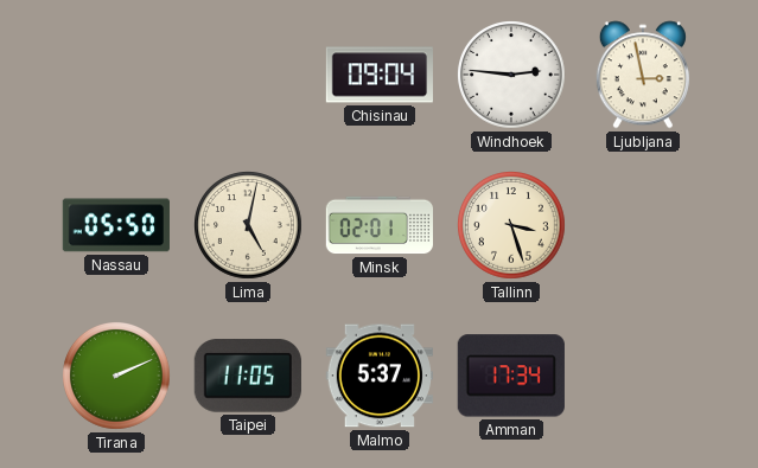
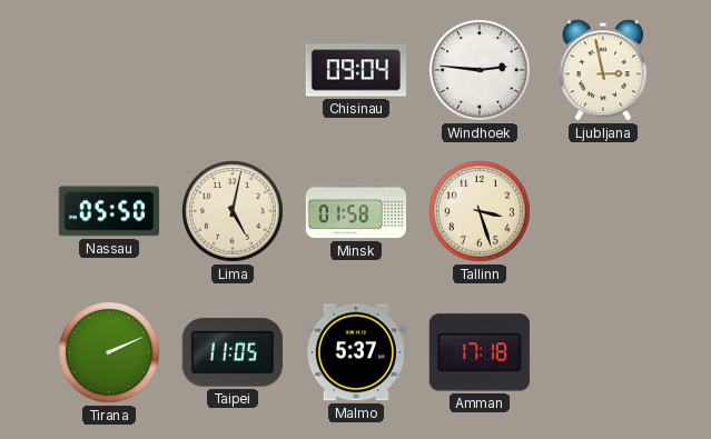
Minsk: 02:01 -> 01:58
Amman: 17:34 -> 17:18
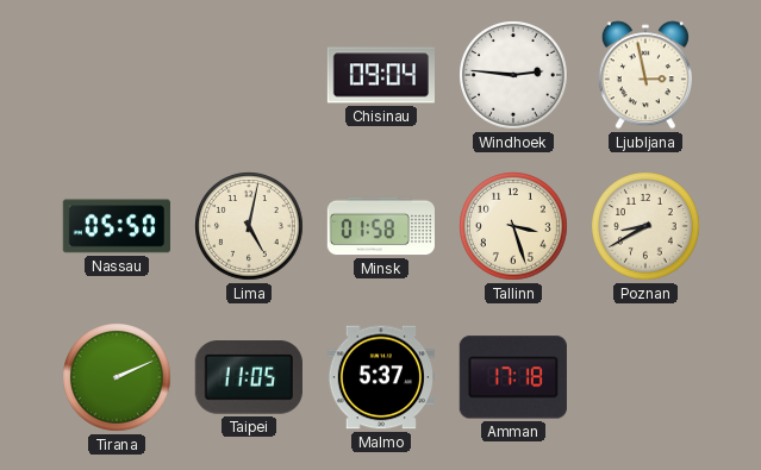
Poznan: none -> 8:40
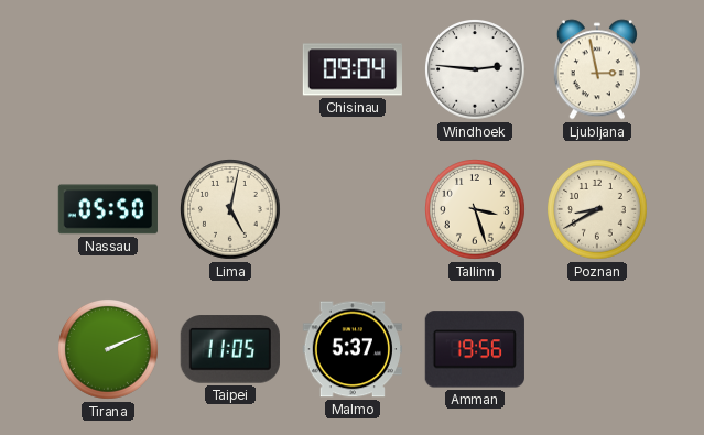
Minsk: 01:58 -> none
Amman: 17:18 -> 19:56
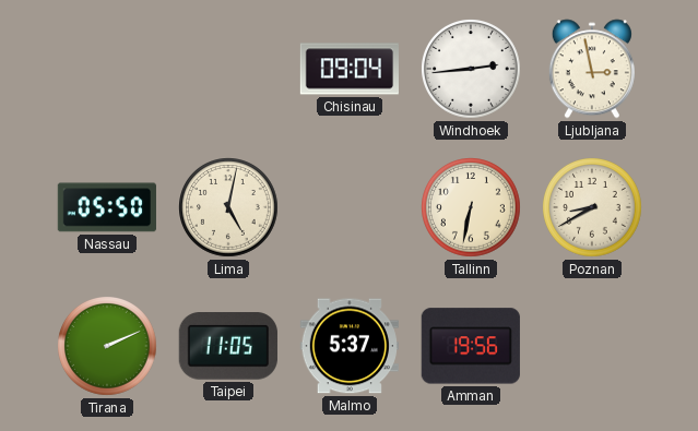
Windhoek: 2:46 -> 2:44
Tallinn: 3:27 -> 6:32
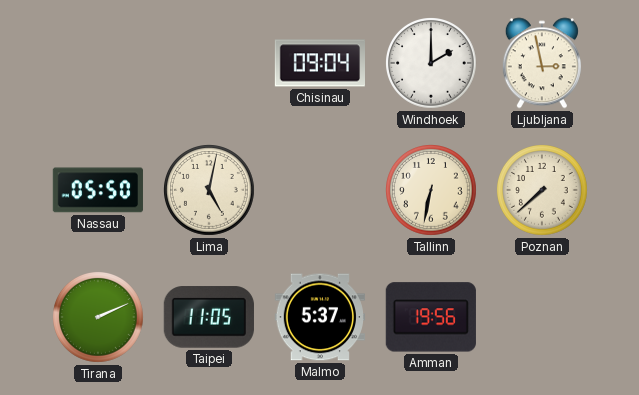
Windhoek: 2:44 -> 2:00
Poznan: 8:40 -> 7:38
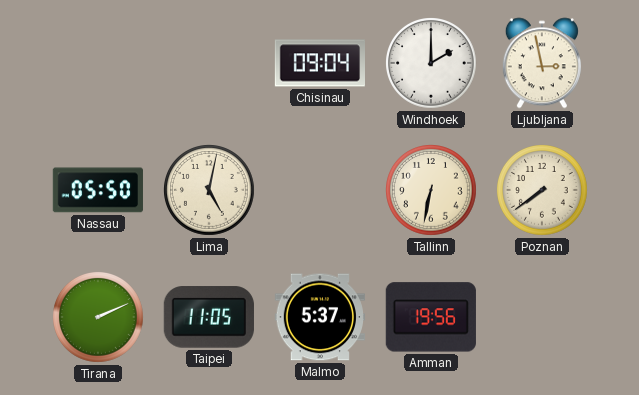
Poznan: 7:38 -> 7:39
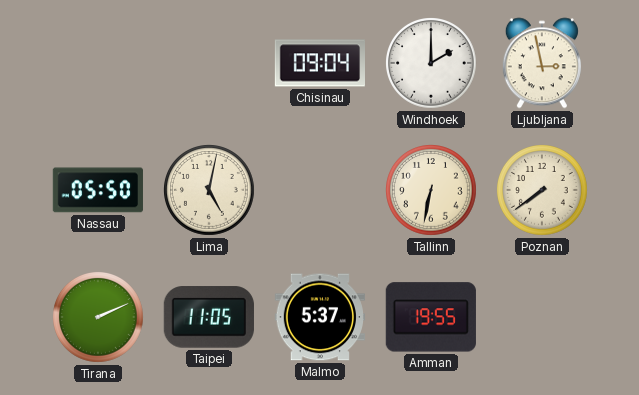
Amman: 19:56 -> 19:55
